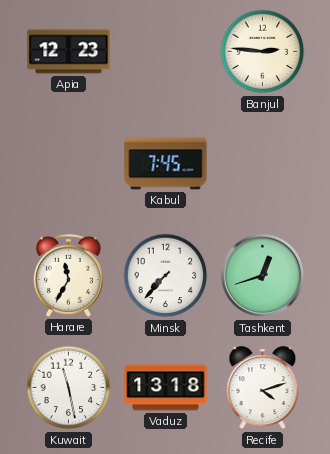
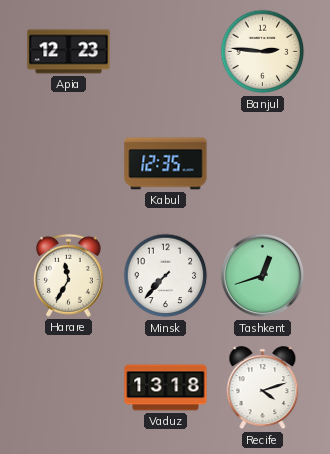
Kabul: 7:45 -> 12:35
Kuwait: 11:28 -> none
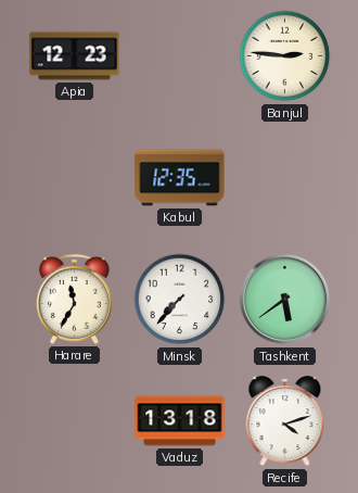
Tashkent: 12:42 -> 5:39
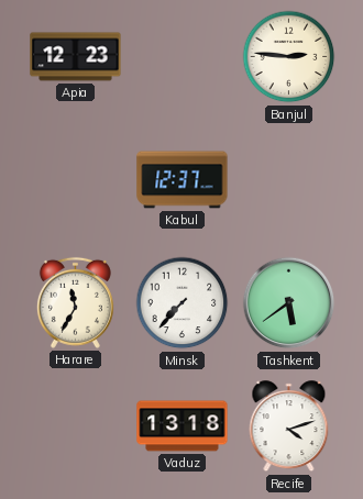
Kabul: 12:35 -> 12:37
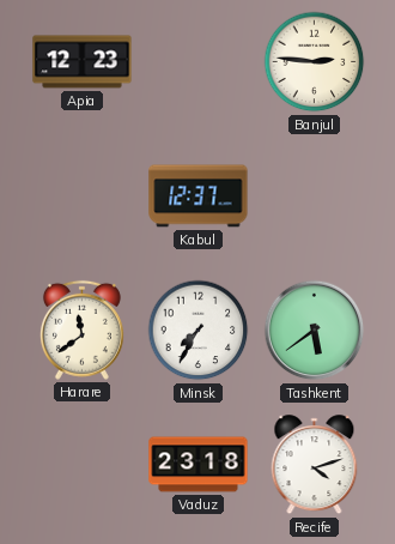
Harare: 11:35 -> 11:39
Minsk: 7:37 -> 7:35
Vaduz: 13:18 -> 23:18
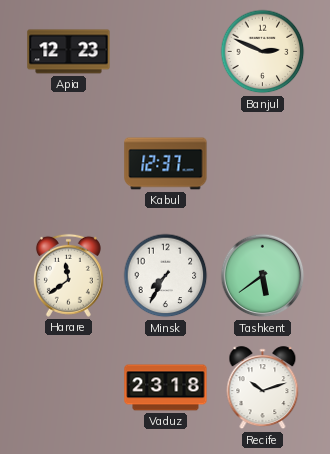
Banjul: 2:46 -> 2:49
Recife: 4:12 -> 10:12
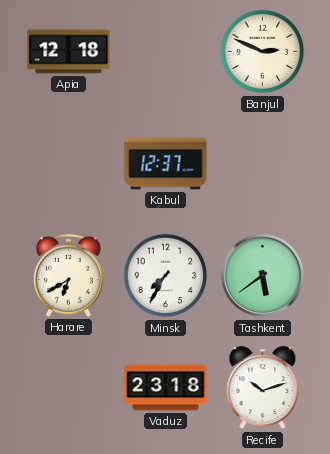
Apia: 12:23 -> 12:18
Harare: 11:39 -> 6:40
